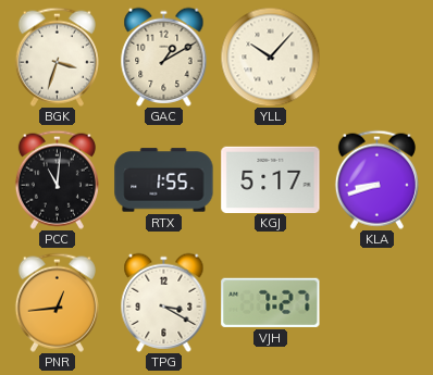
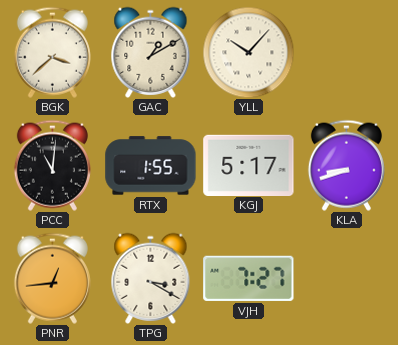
BGK: 3:33 -> 3:38
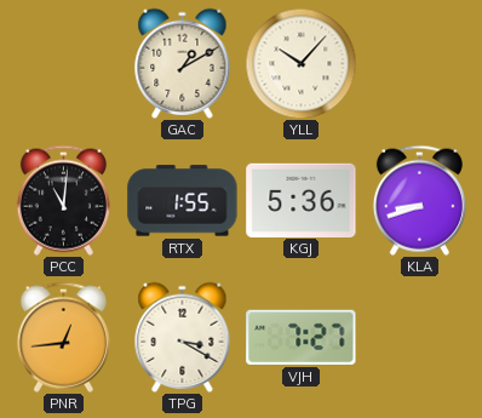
BGK: 3:38 -> none
KGJ: 5:17 -> 5:36
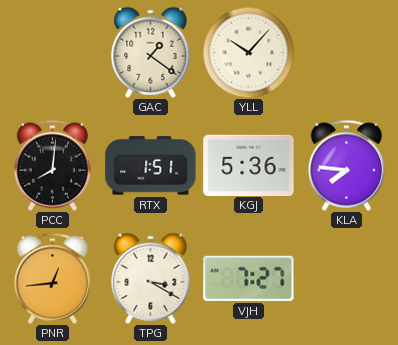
GAC: 1:10 -> 1:21
PCC: 11:01 -> 8:01
RTX: 1:55 -> 1:51
KLA: 8:42 -> 7:46
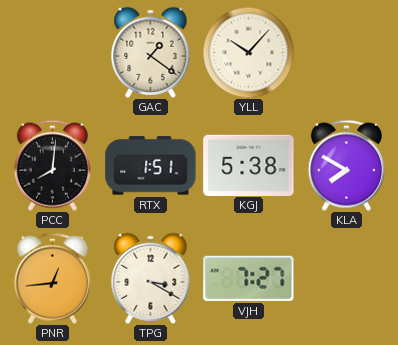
KGJ: 5:36 -> 5:38
KLA: 7:46 -> 7:50
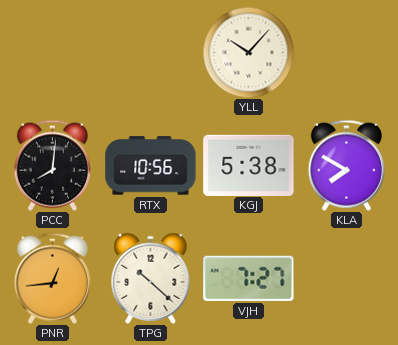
GAC: 1:21 -> none
RTX: 1:51 -> 10:56
TPG: 3:20 -> 10:22
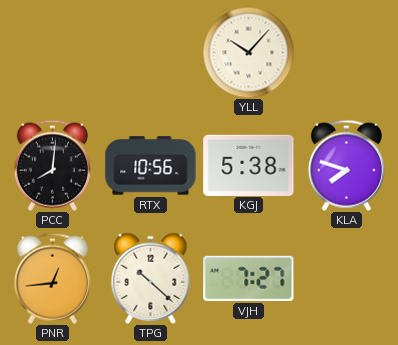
KLA: 7:50 -> 7:48
